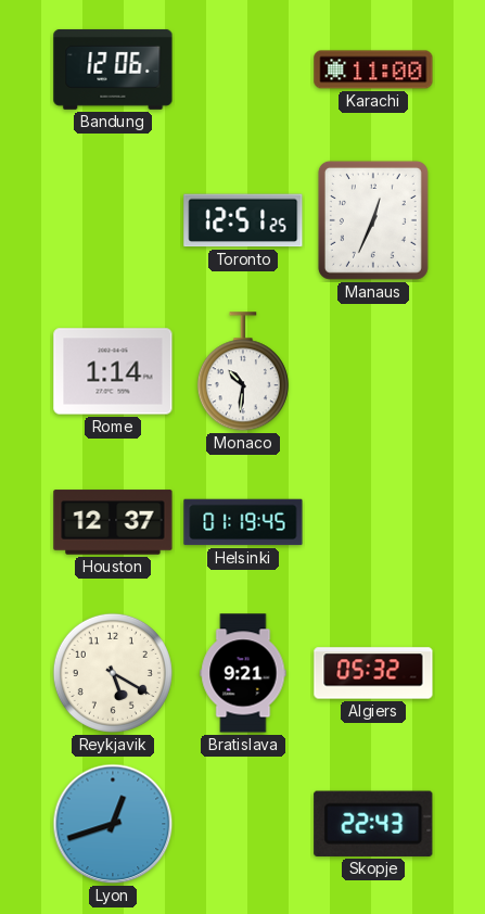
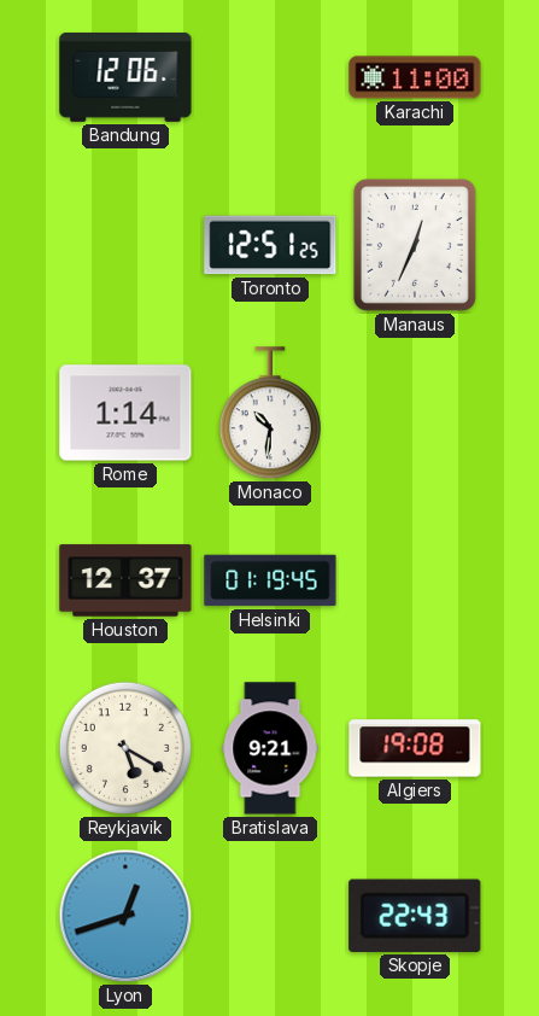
Algiers: 05:32 -> 19:08
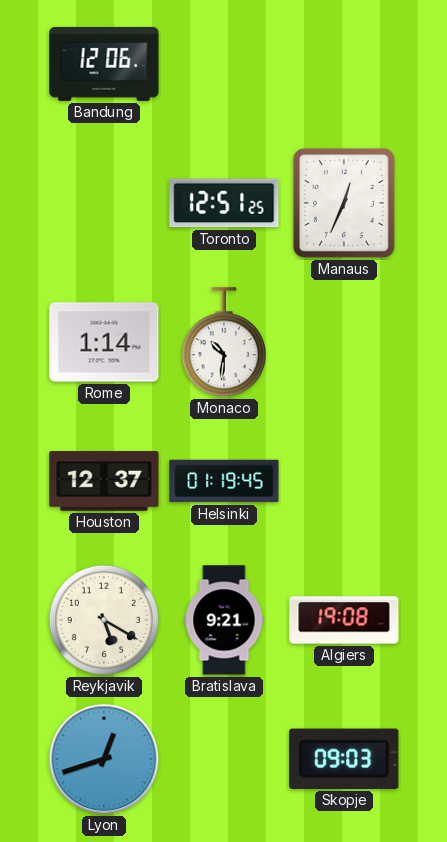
Karachi: 11:00 -> none
Skopje: 22:43 -> 09:03
